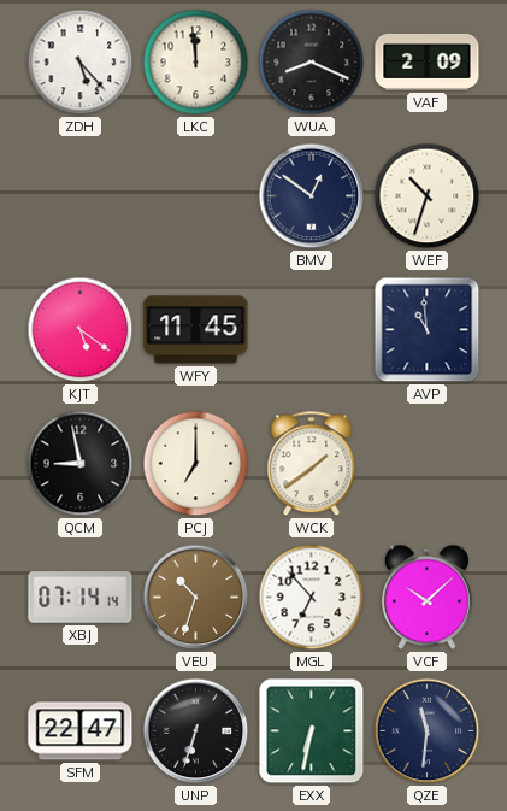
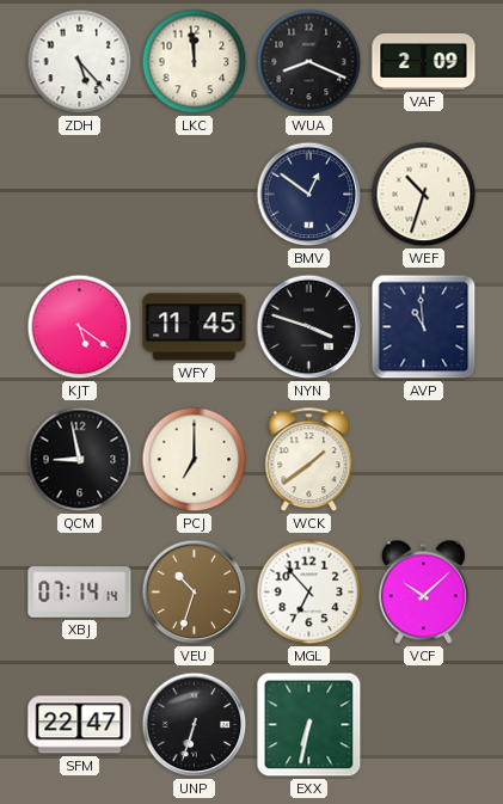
NYN: none -> 3:48
QZE: 11:31 -> none
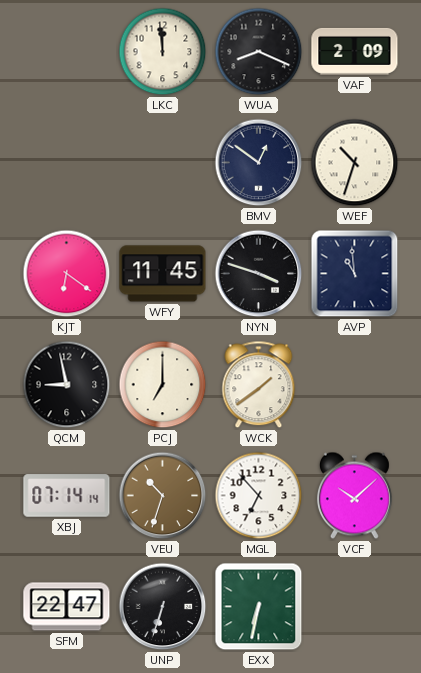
ZDH: 5:23 -> none
KJT: 5:21 -> 6:21
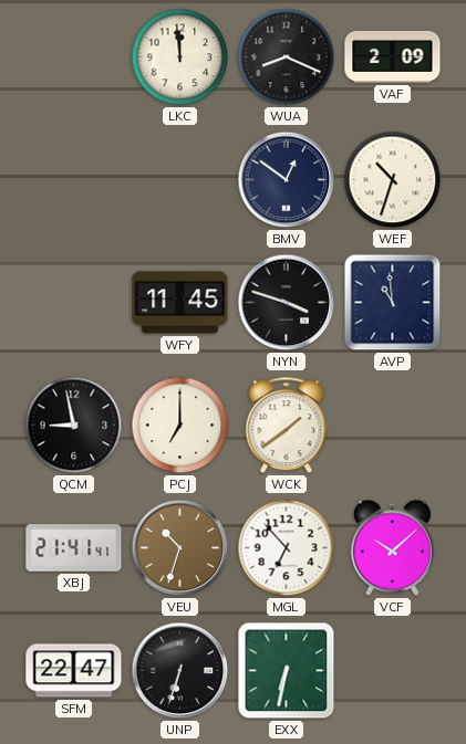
KJT: 6:21 -> none
XBJ: 07:14 -> 21:41
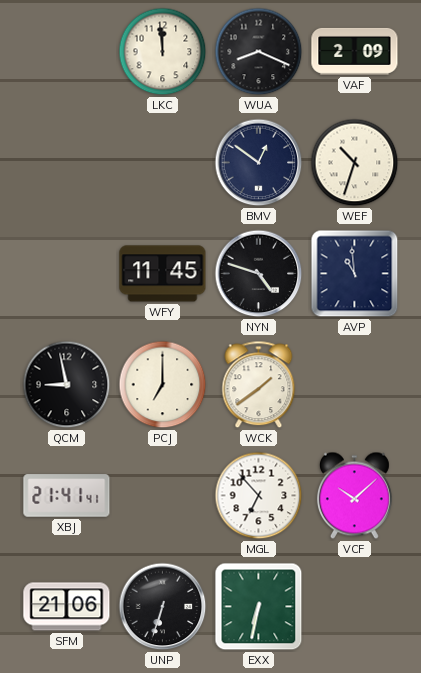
NYN: 3:48 -> 4:48
VEU: 10:33 -> none
SFM: 22:47 -> 21:06
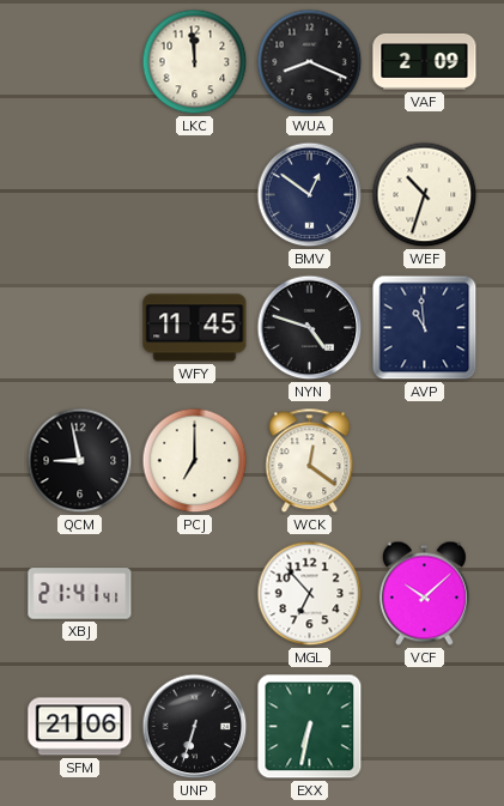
WCK: 1:39 -> 12:21
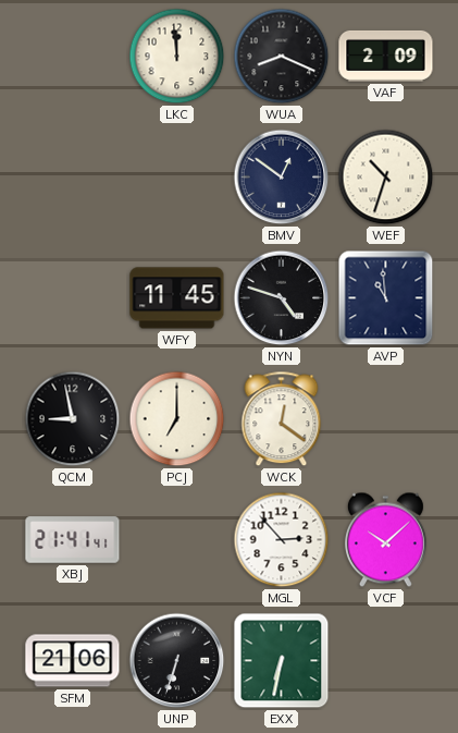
MGL: 6:53 -> 2:53
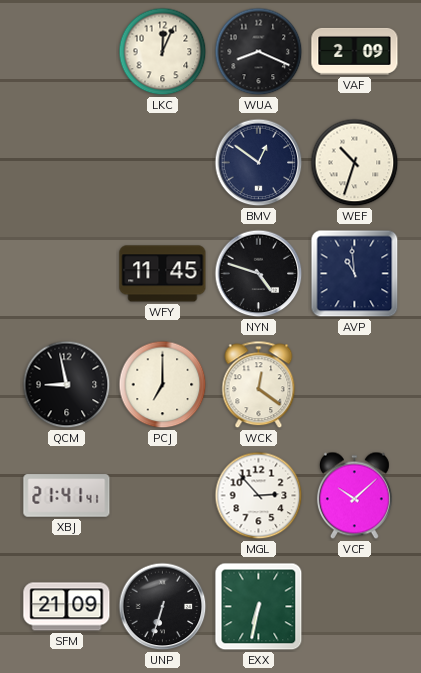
LKC: 11:59 -> 12:04
SFM: 21:06 -> 21:09
